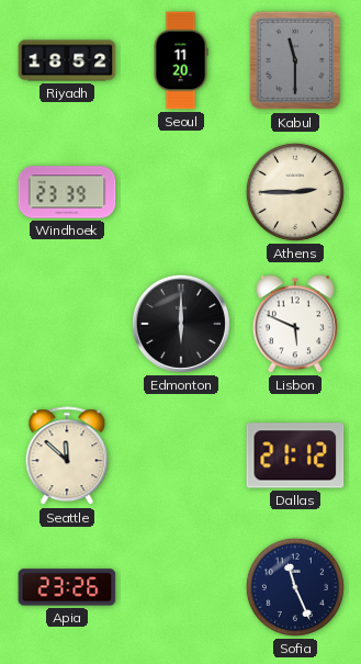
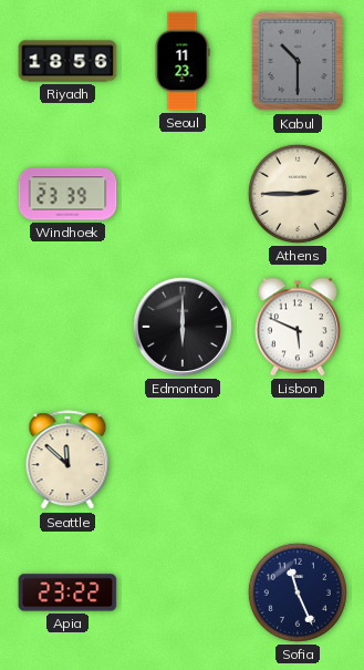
Riyadh: 18:52 -> 18:56
Seoul: 11:20 -> 11:23
Kabul: 11:30 -> 10:30
Dallas: 21:12 -> none
Apia: 23:26 -> 23:22
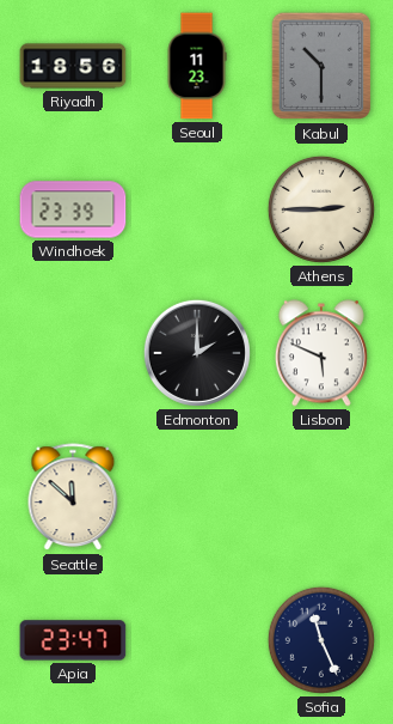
Edmonton: 6:00 -> 2:00
Apia: 23:22 -> 23:47
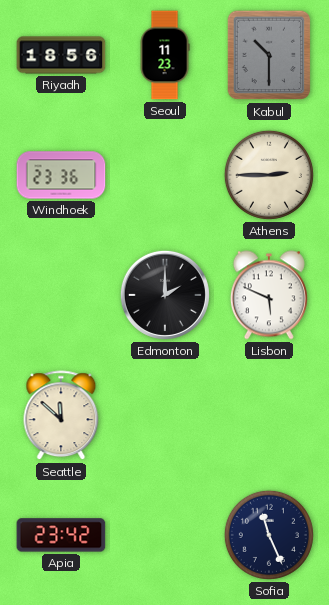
Windhoek: 23:39 -> 23:36
Apia: 23:47 -> 23:42
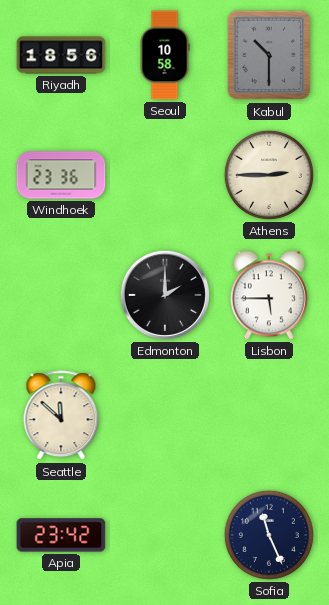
Seoul: 11:23 -> 10:58
Lisbon: 5:49 -> 5:45
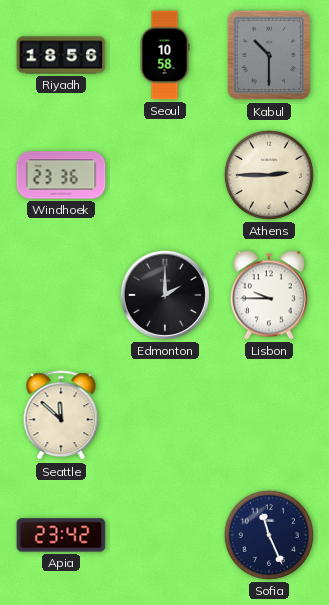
Lisbon: 5:45 -> 9:45
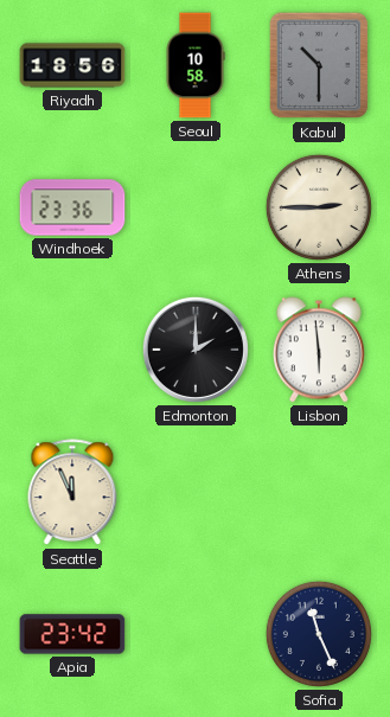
Lisbon: 9:45 -> 5:59
Seattle: 11:52 -> 11:56
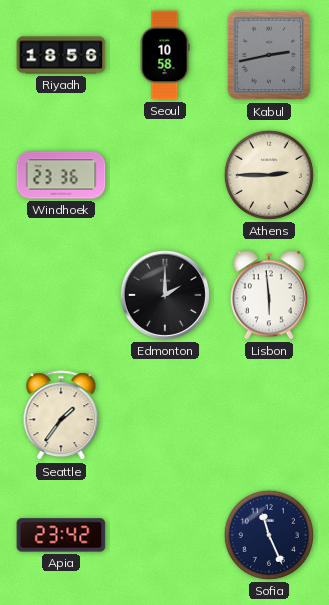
Kabul: 10:30 -> 2:43
Seattle: 11:56 -> 1:36
